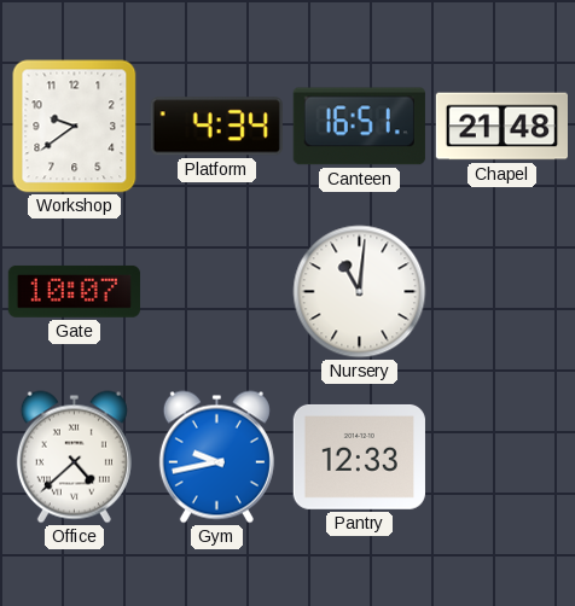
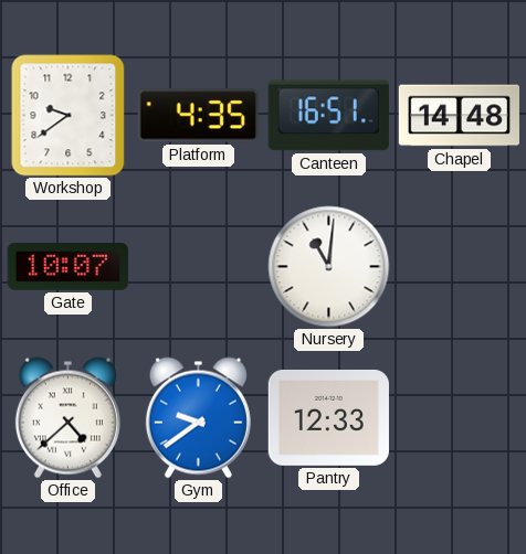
Platform: 4:34 -> 4:35
Chapel: 21:48 -> 14:48
Gym: 9:43 -> 9:39
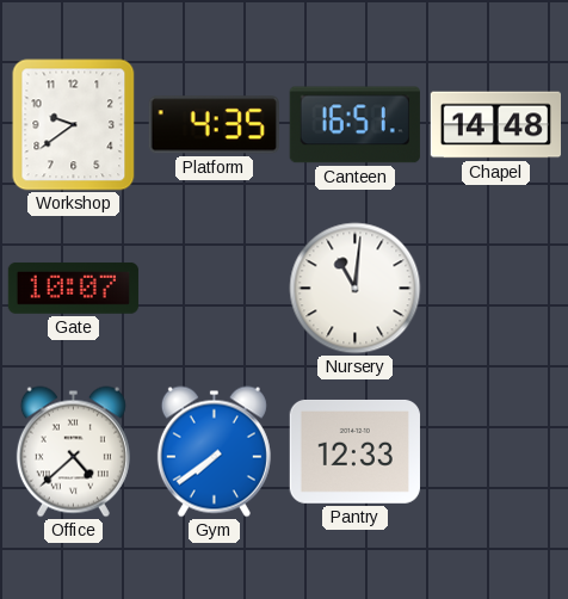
Gym: 9:39 -> 7:39
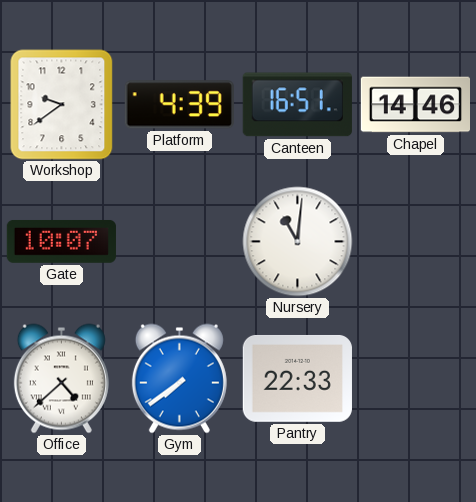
Platform: 4:35 -> 4:39
Chapel: 14:48 -> 14:46
Pantry: 12:33 -> 22:33
